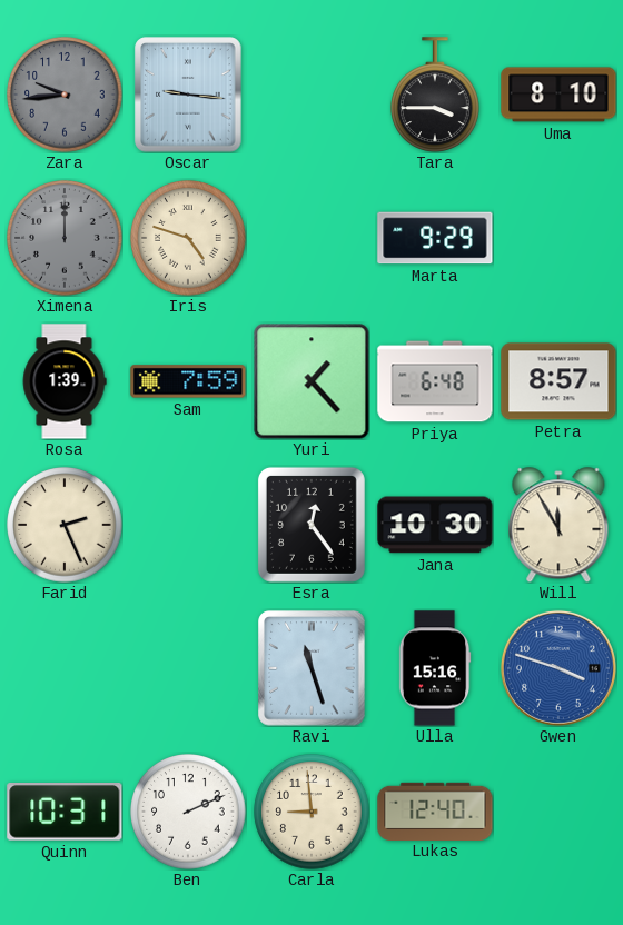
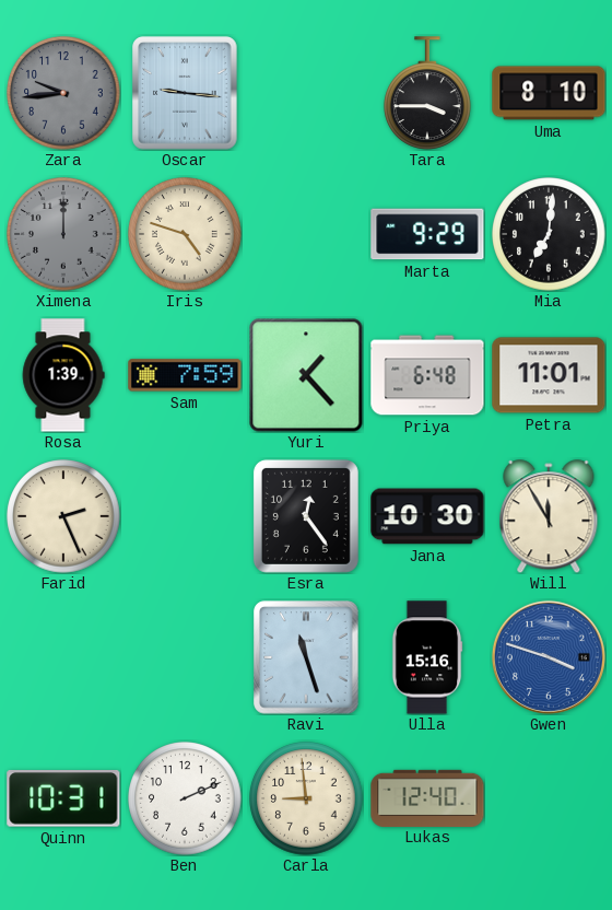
Mia: none -> 7:01
Petra: 8:57 -> 11:01
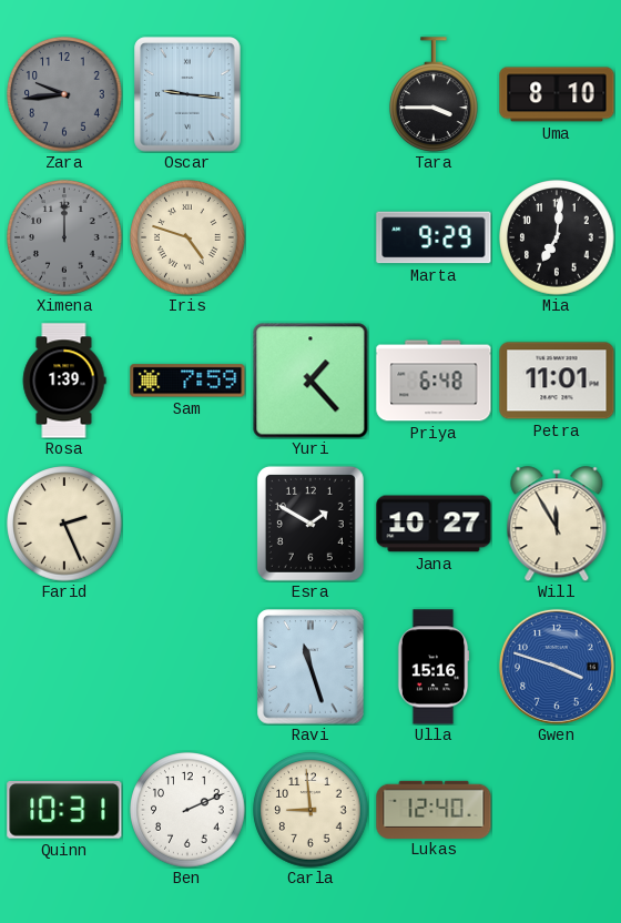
Esra: 12:24 -> 1:50
Jana: 10:30 -> 10:27
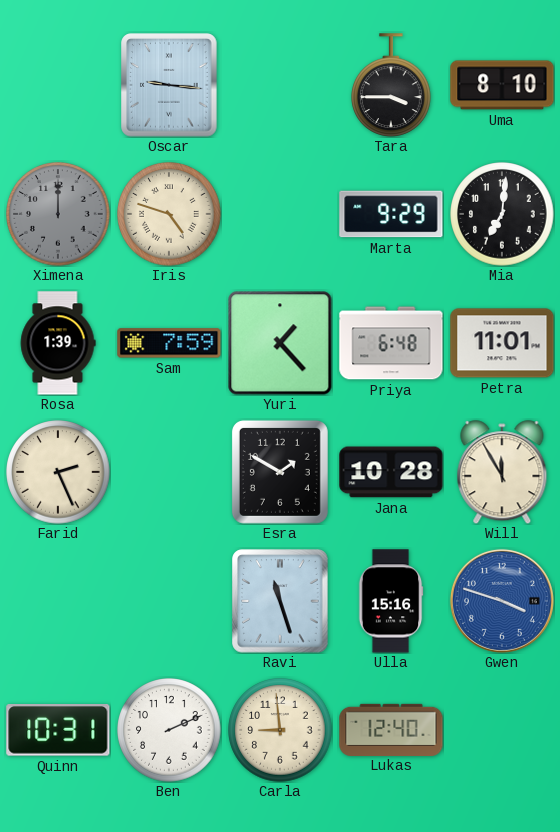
Zara: 9:44 -> none
Jana: 10:27 -> 10:28
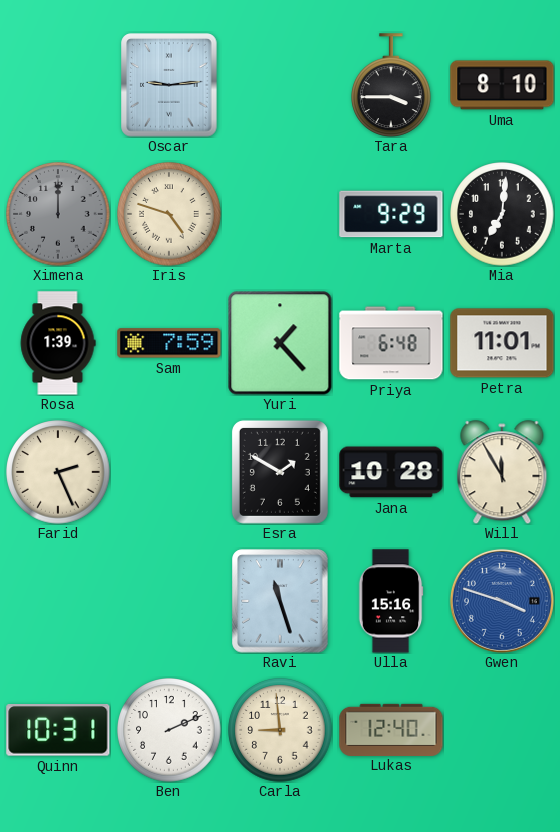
Oscar: 9:16 -> 9:14
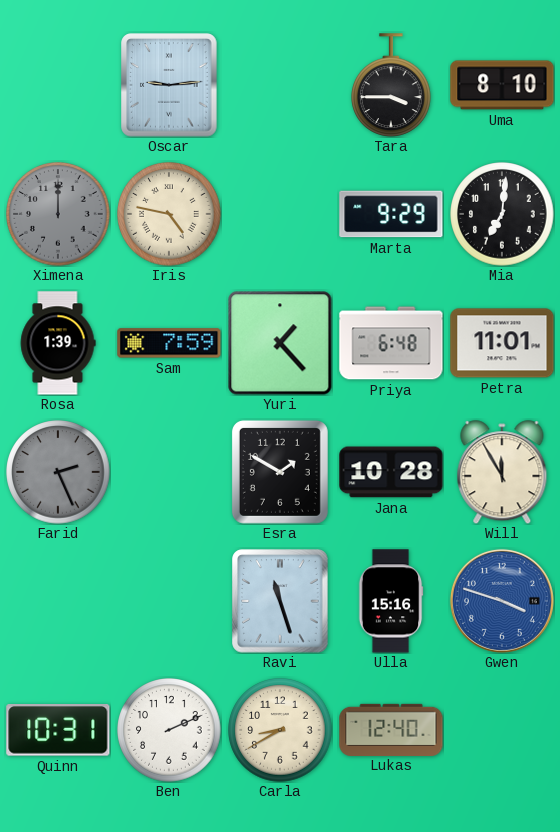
Iris: 4:48 -> 4:47
Farid dial: cream -> grey
Carla: 8:59 -> 8:40
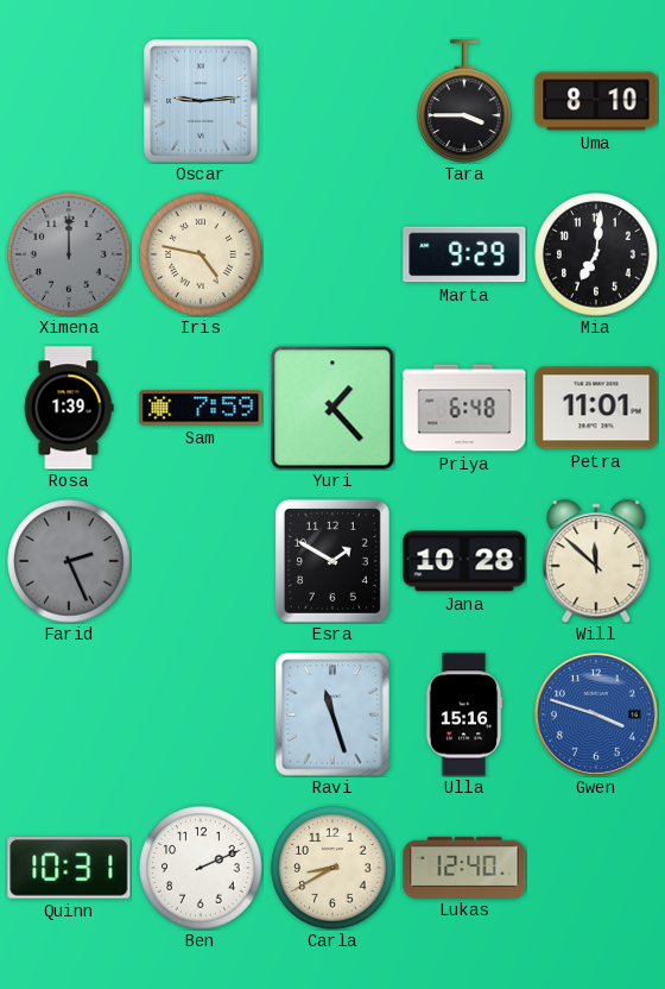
Will: 11:55 -> 11:52
